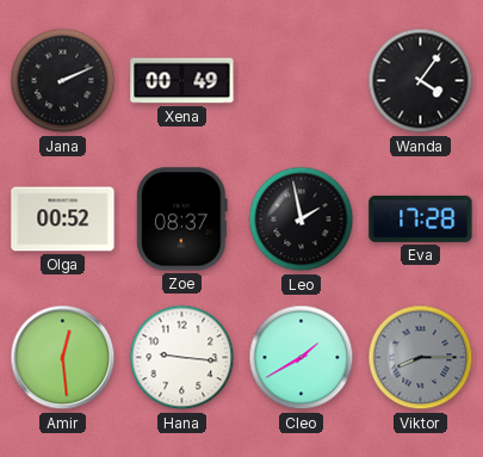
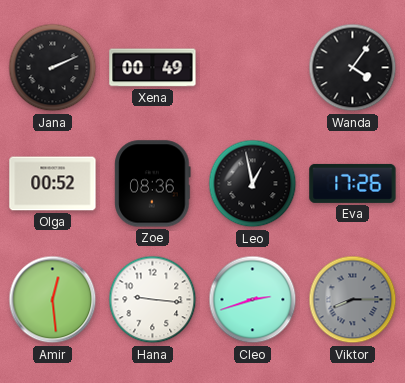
Zoe: 08:37 -> 08:36
Leo: 1:58 -> 12:58
Eva: 17:28 -> 17:26
Cleo: 1:40 -> 2:42
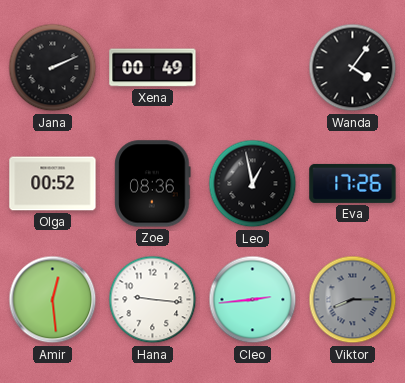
Cleo: 2:42 -> 2:44
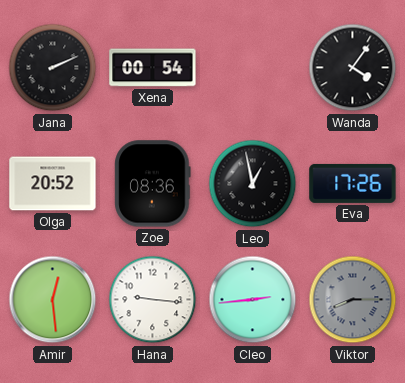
Xena: 00:49 -> 00:54
Olga: 00:52 -> 20:52
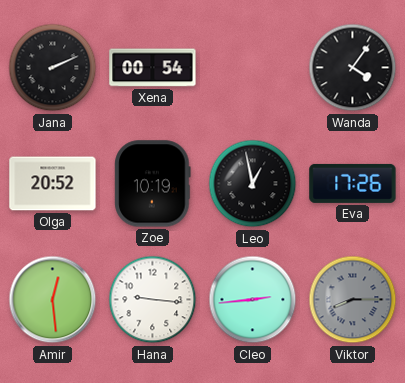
Zoe: 08:36 -> 10:19
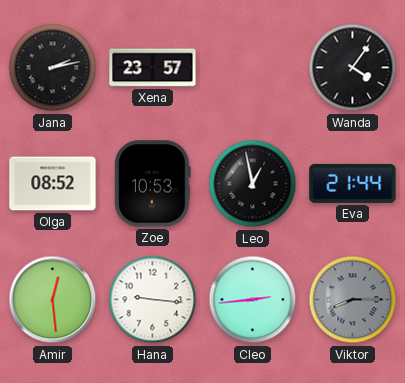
Jana: 2:11 -> 2:13
Xena: 00:54 -> 23:57
Olga: 20:52 -> 08:52
Zoe: 10:19 -> 10:53
Eva: 17:26 -> 21:44
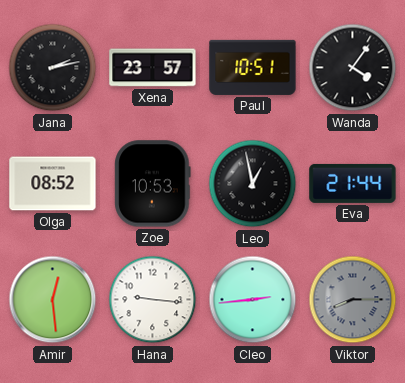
Paul: none -> 10:51
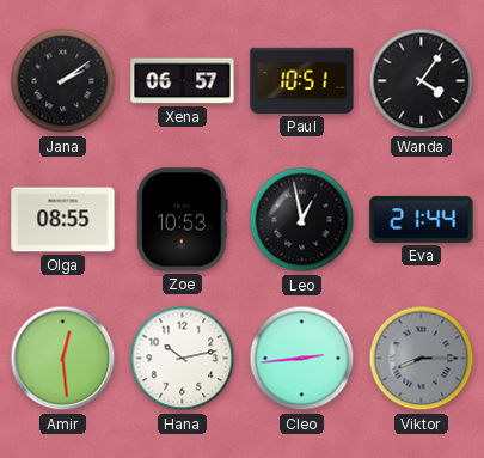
Jana: 2:13 -> 2:09
Xena: 23:57 -> 06:57
Olga: 08:52 -> 08:55
Hana: 9:16 -> 10:13
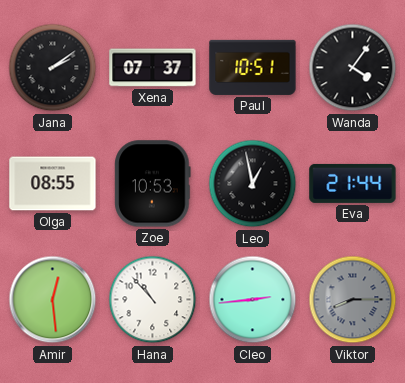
Xena: 06:57 -> 07:37
Hana: 10:13 -> 10:53
